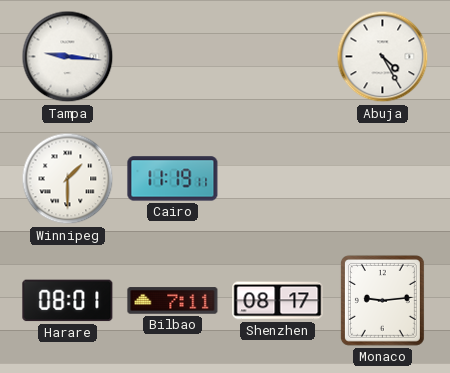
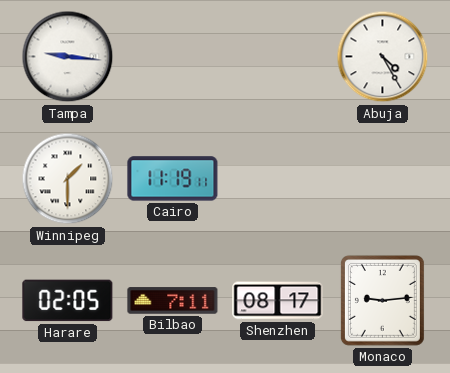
Harare: 08:01 -> 02:05
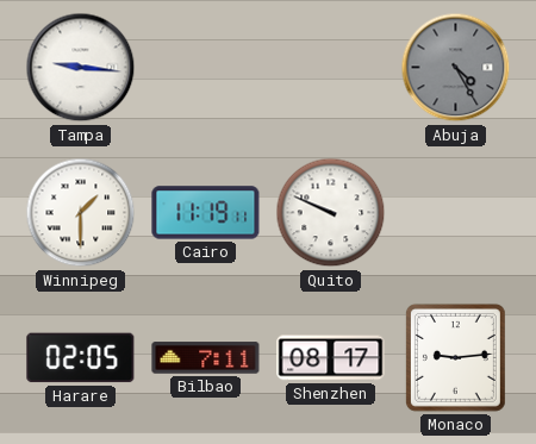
Abuja dial: white -> grey
Quito: none -> 9:49
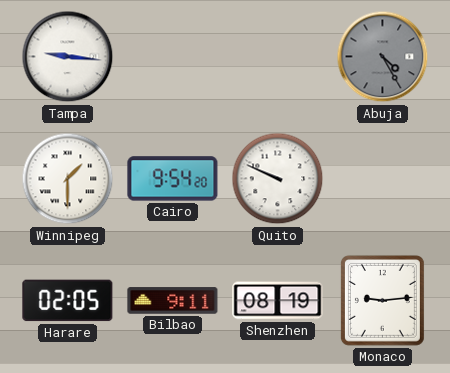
Cairo: 11:19 -> 9:54
Bilbao: 7:11 -> 9:11
Shenzhen: 08:17 -> 08:19
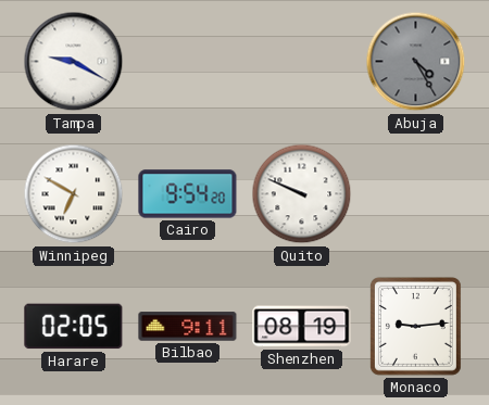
Tampa: 9:16 -> 9:20
Winnipeg: 1:30 -> 6:50
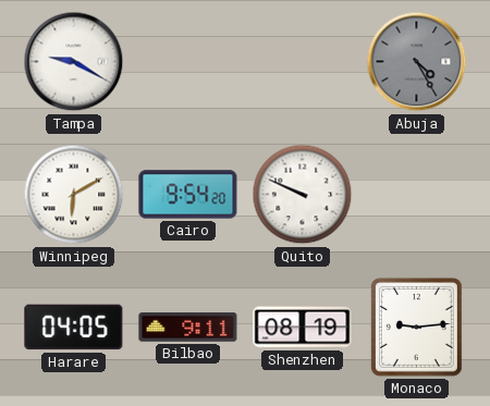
Winnipeg: 6:50 -> 6:10
Harare: 02:05 -> 04:05
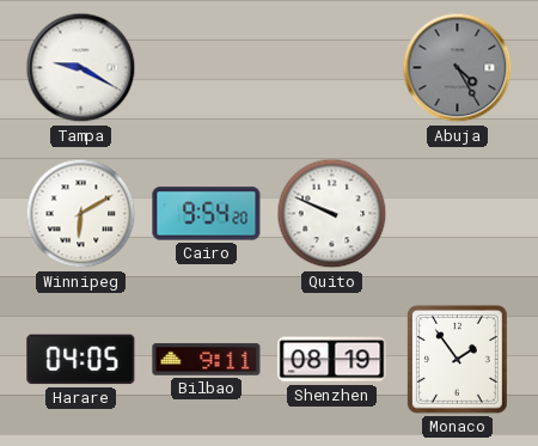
Monaco: 9:14 -> 1:54
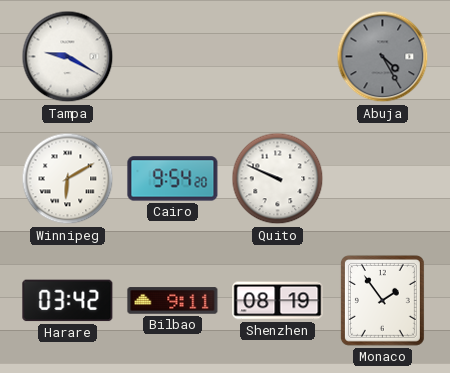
Harare: 04:05 -> 03:42
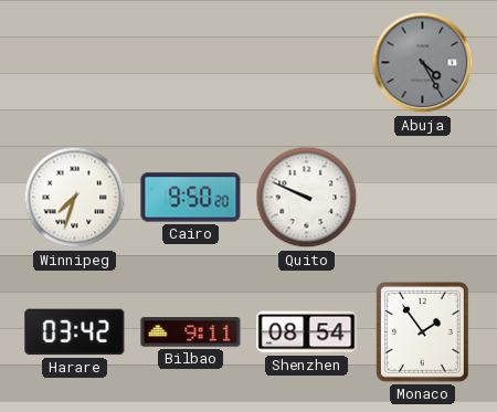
Tampa: 9:20 -> none
Winnipeg: 6:10 -> 7:33
Cairo: 9:54 -> 9:50
Shenzhen: 08:19 -> 08:54
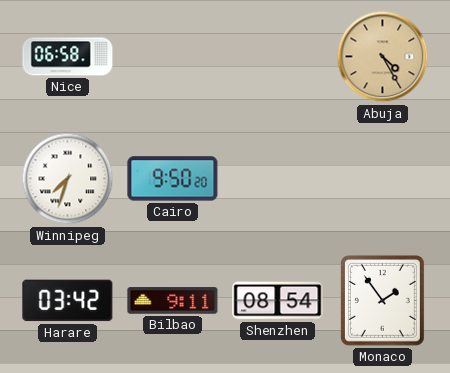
Nice: none -> 06:58
Abuja dial: grey -> champagne
Quito: 9:49 -> none
